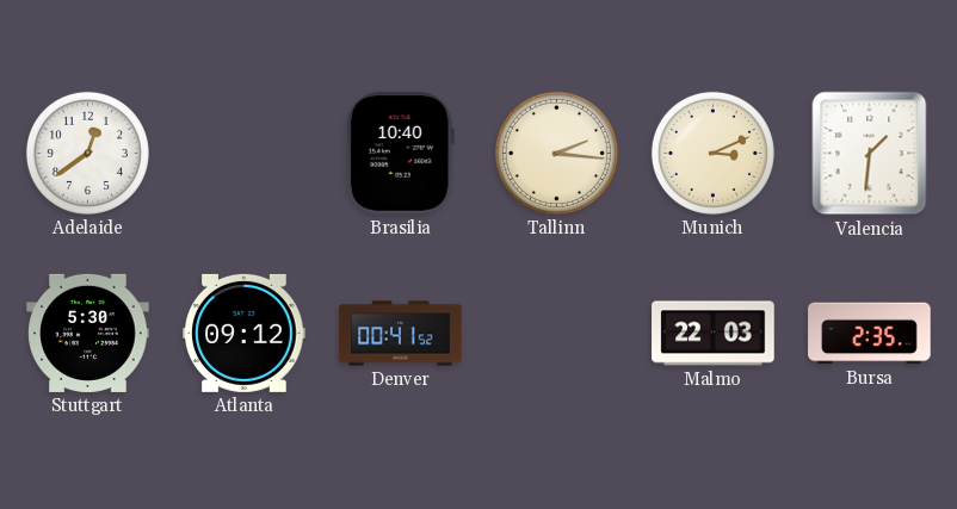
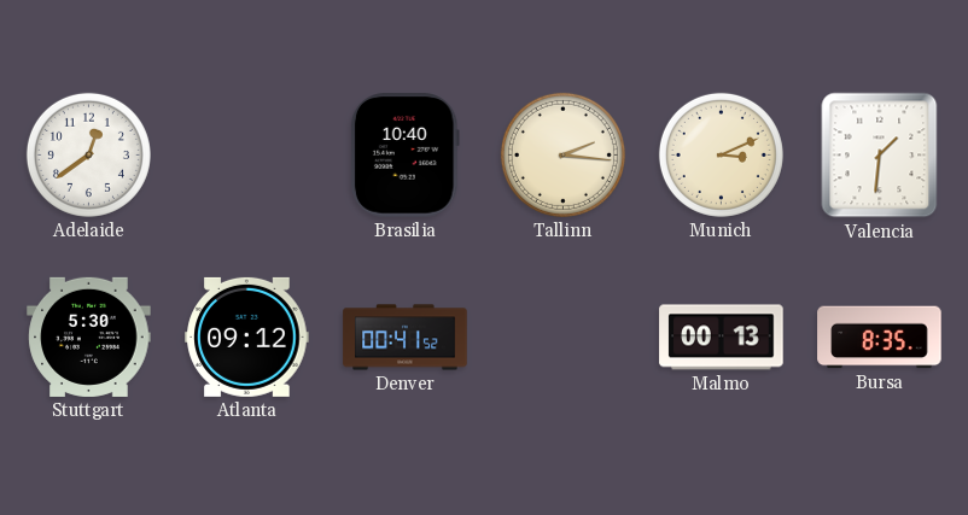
Malmo: 22:03 -> 00:13
Bursa: 2:35 -> 8:35
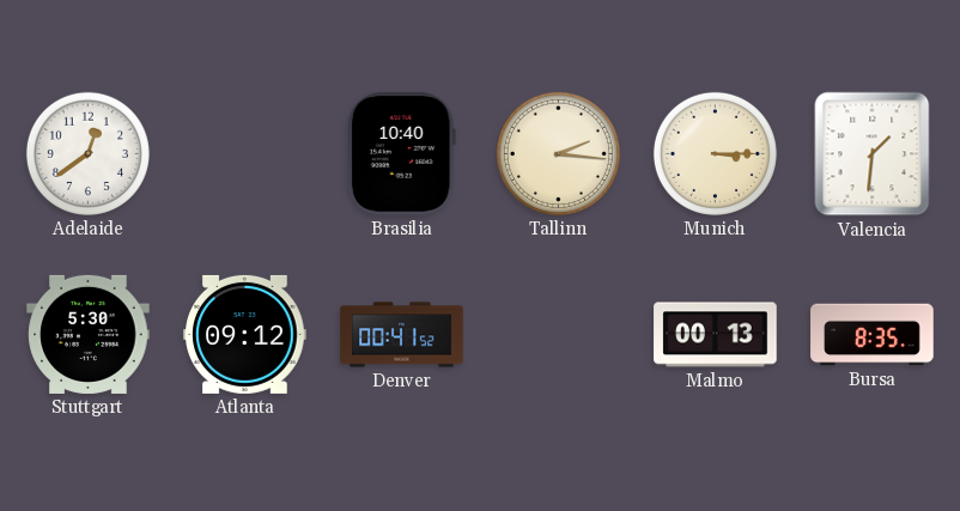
Munich: 3:11 -> 3:15
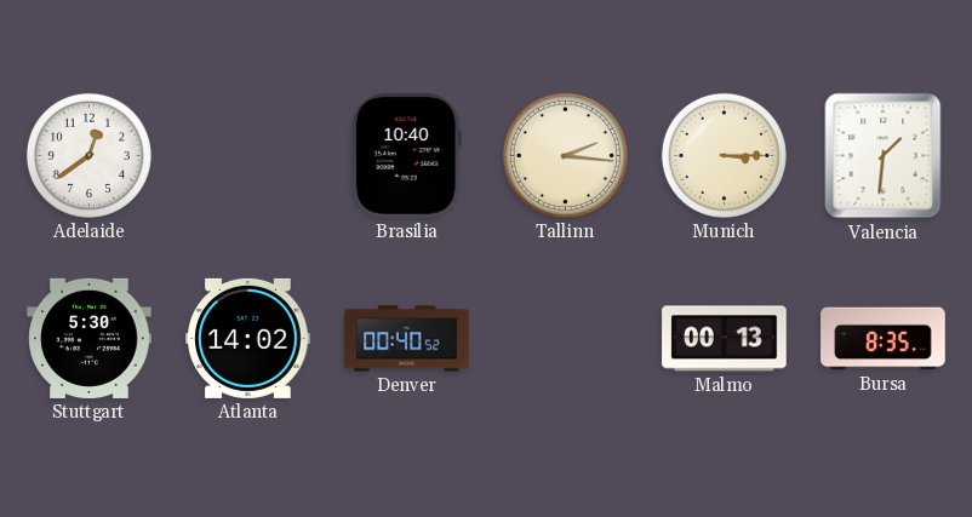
Atlanta: 09:12 -> 14:02
Denver: 00:41 -> 00:40
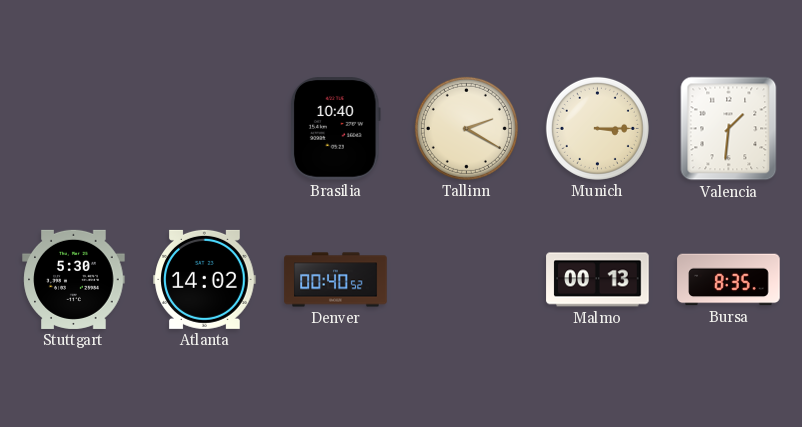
Adelaide: 12:39 -> none
Tallinn: 2:16 -> 2:20
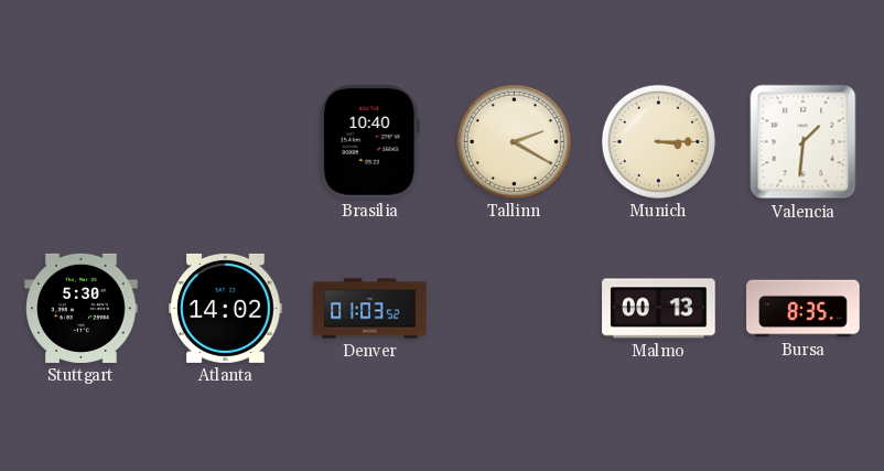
Denver: 00:40 -> 01:03
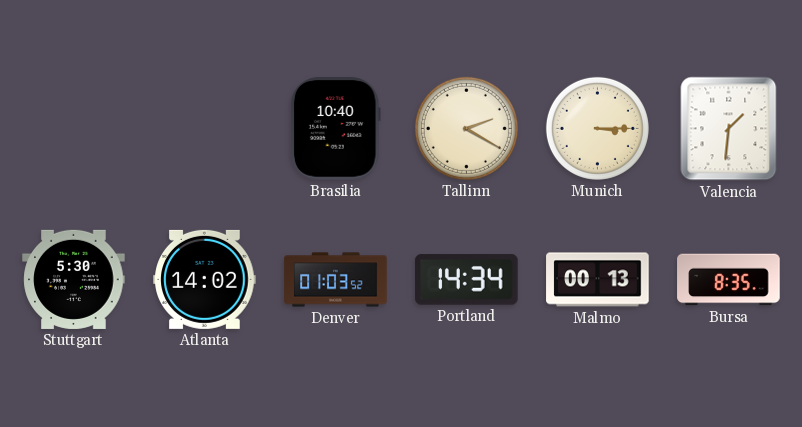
Portland: none -> 14:34
